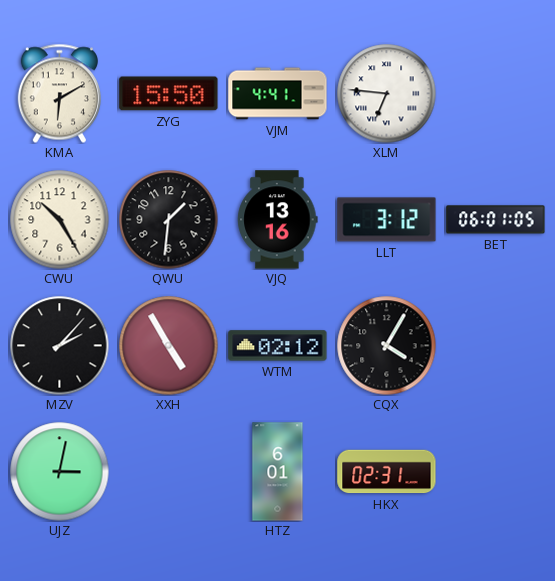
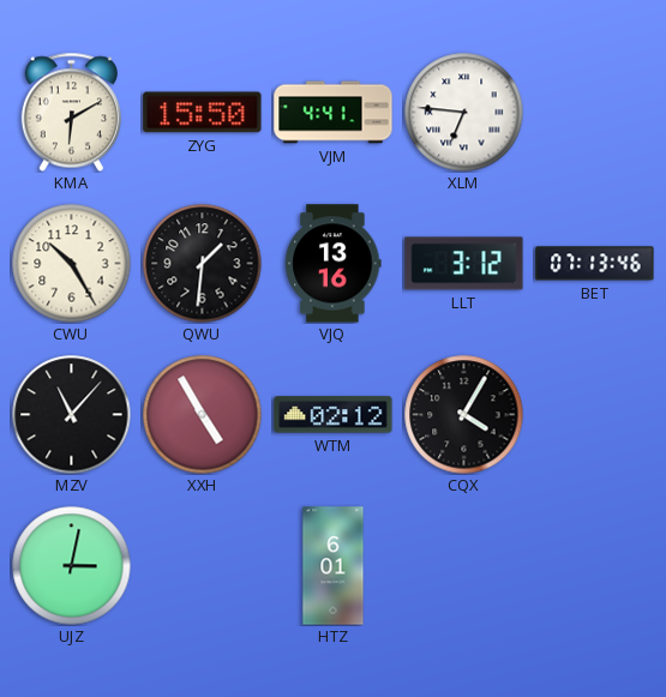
BET: 06:01 -> 07:13
MZV: 2:07 -> 11:07
HKX: 02:31 -> none
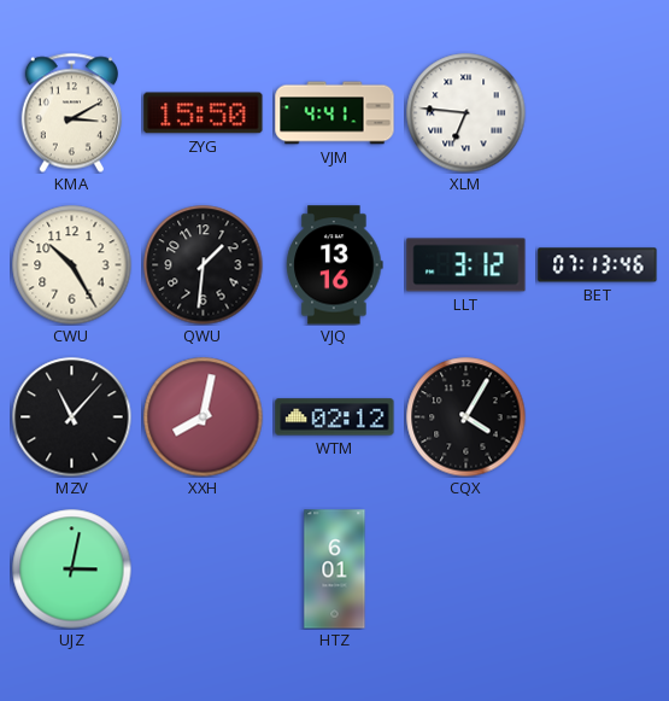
KMA: 6:10 -> 3:10
XXH: 4:55 -> 8:02
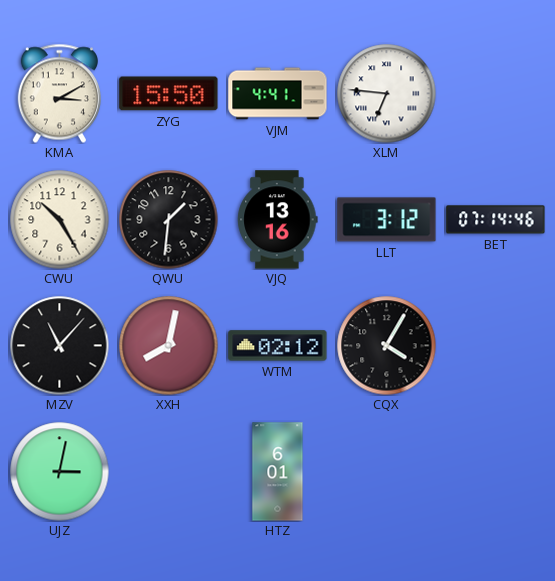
BET: 07:13 -> 07:14
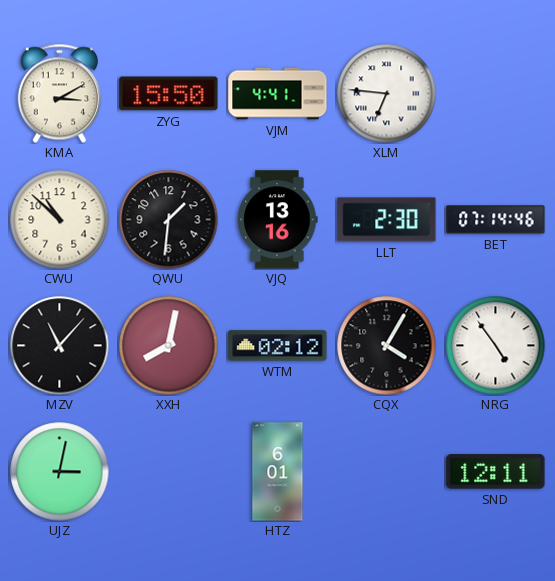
CWU: 10:25 -> 10:52
LLT: 3:12 -> 2:30
NRG: none -> 4:54
SND: none -> 12:11
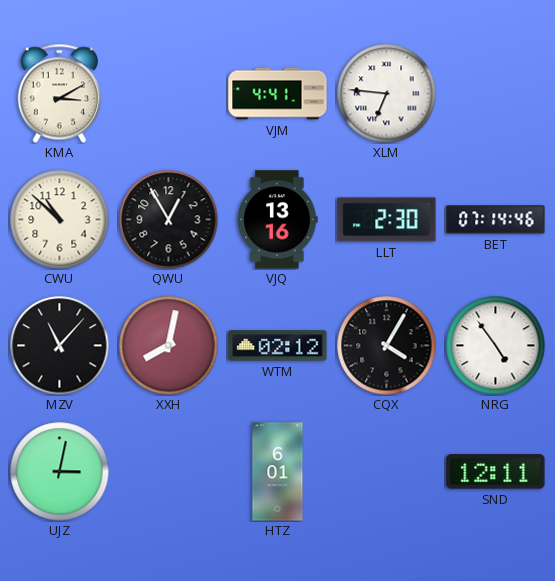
ZYG: 15:50 -> none
QWU: 1:31 -> 12:55
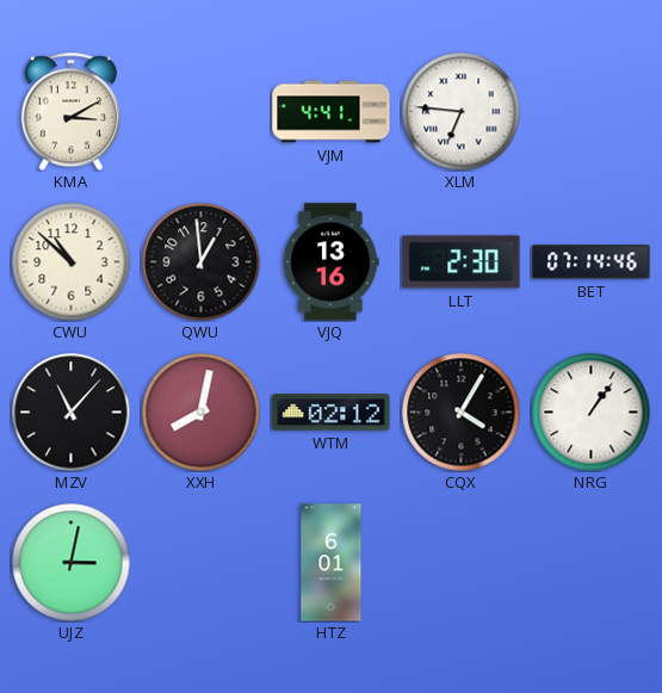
QWU: 12:55 -> 12:59
NRG: 4:54 -> 1:06
SND: 12:11 -> none
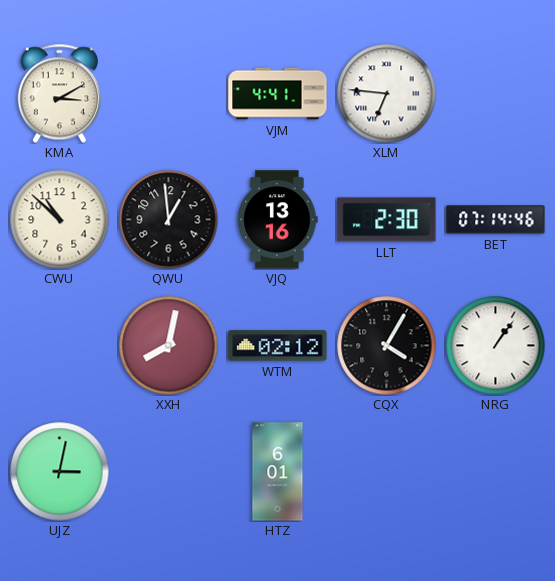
MZV: 11:07 -> none
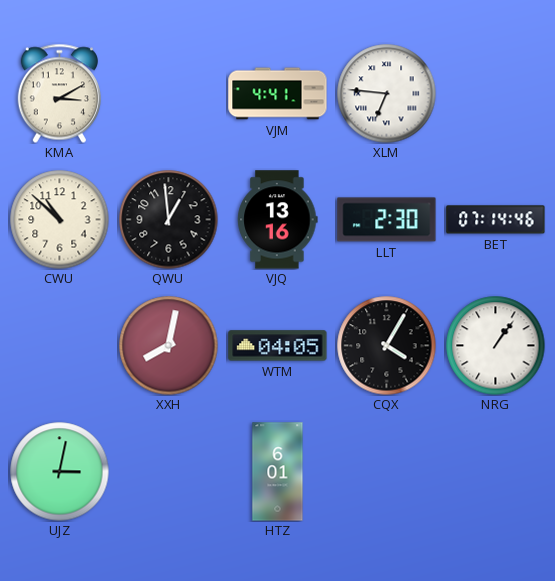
WTM: 02:12 -> 04:05
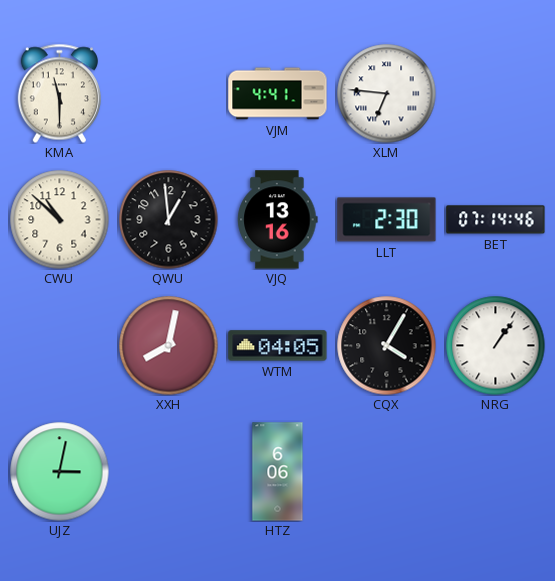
KMA: 3:10 -> 11:30
HTZ: 6:01 -> 6:06
